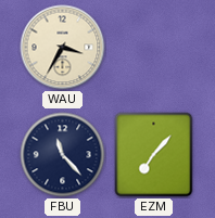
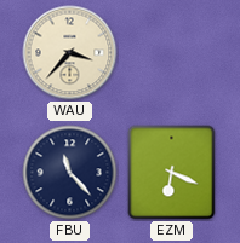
WAU: 3:35 -> 3:37
EZM: 7:07 -> 6:19
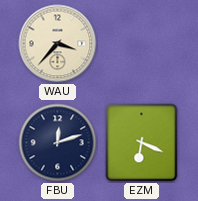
FBU: 11:23 -> 12:12
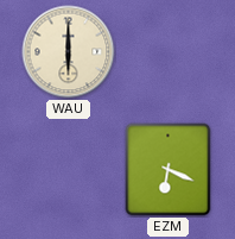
WAU: 3:37 -> 6:00
FBU: 12:12 -> none
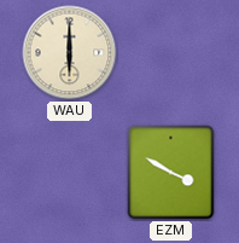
EZM: 6:19 -> 3:50
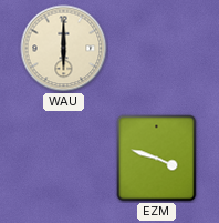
EZM: 3:50 -> 3:48
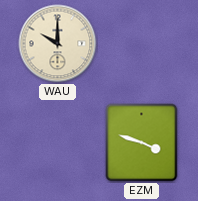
WAU: 6:00 -> 10:00
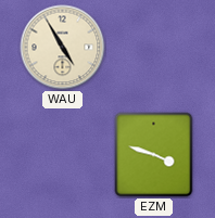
WAU: 10:00 -> 4:55
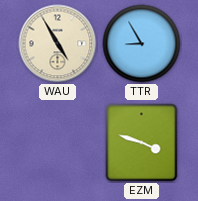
TTR: none -> 8:55
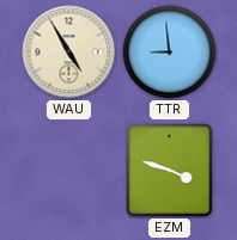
TTR: 8:55 -> 8:59
